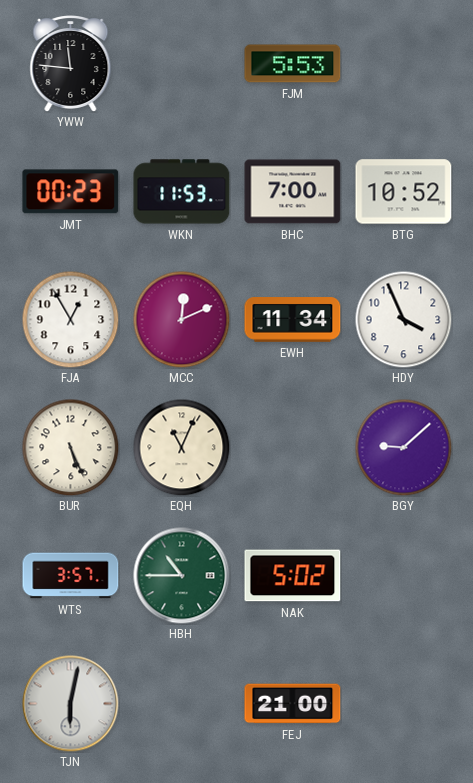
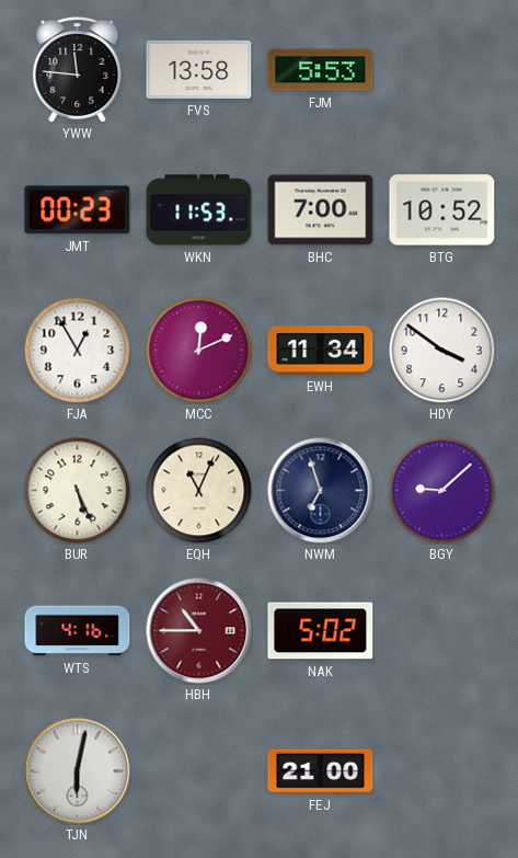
FVS: none -> 13:58
HDY: 3:56 -> 3:51
NWM: none -> 6:57
WTS: 3:57 -> 4:16
HBH dial: green -> burgundy
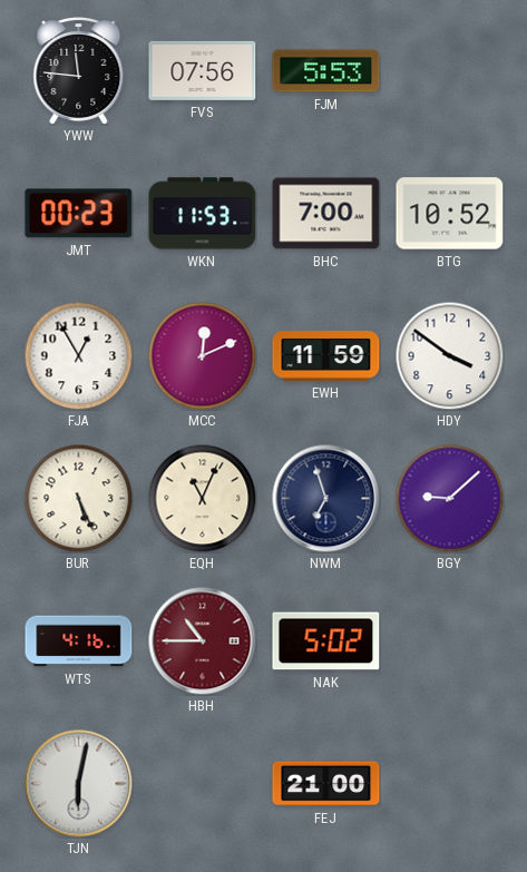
FVS: 13:58 -> 07:56
EWH: 11:34 -> 11:59
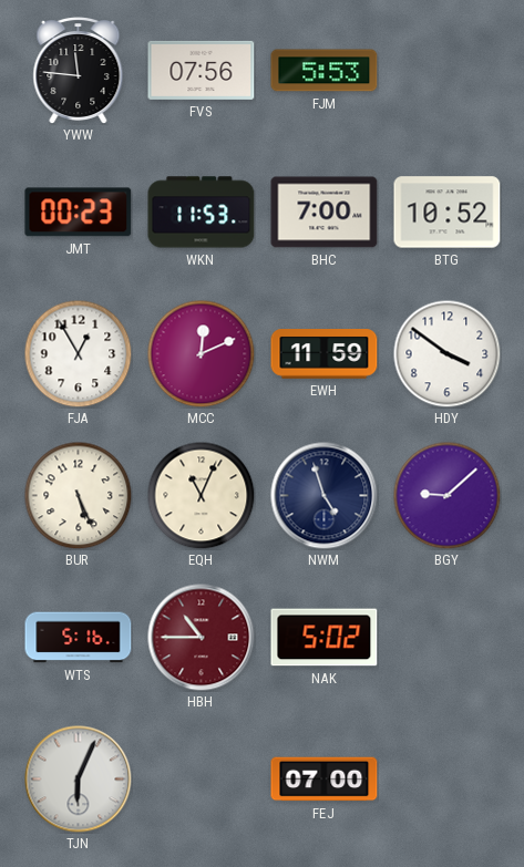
NWM: 6:57 -> 4:57
WTS: 4:16 -> 5:16
TJN: 6:02 -> 6:04
FEJ: 21:00 -> 07:00
